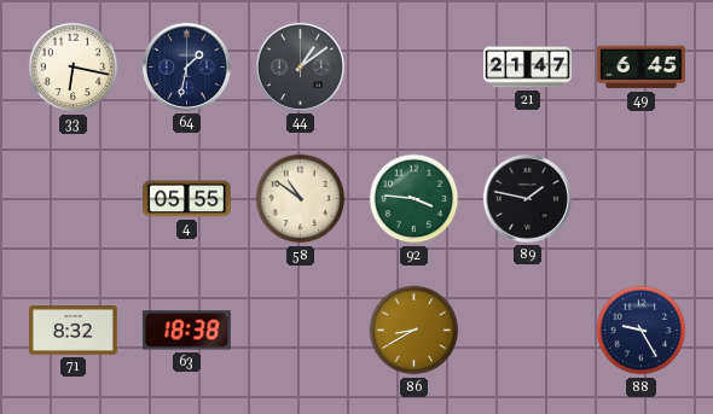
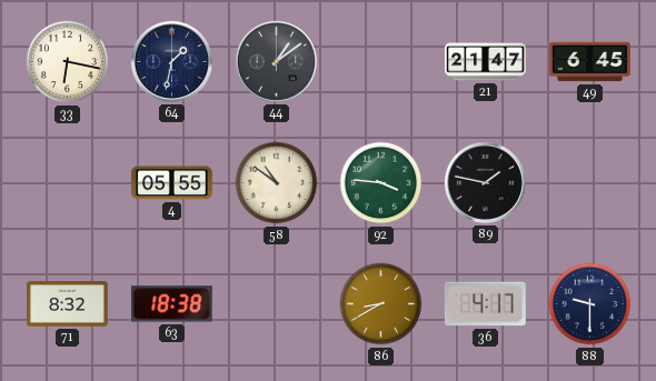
36: none -> 4:17
88: 9:25 -> 9:30
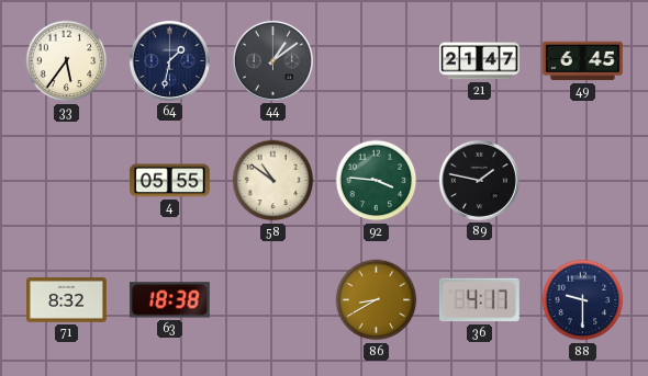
33: 6:17 -> 5:36
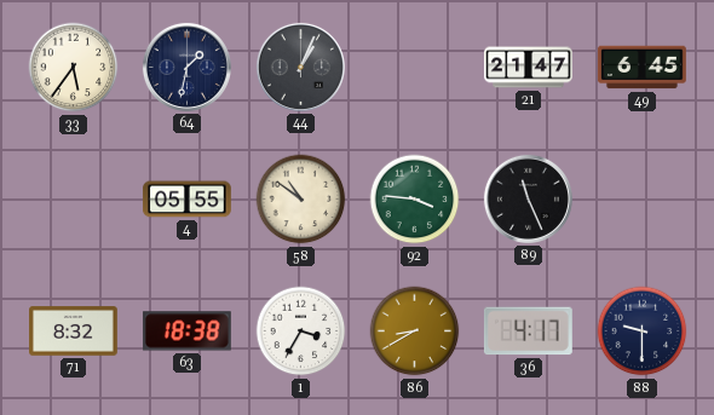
44: 1:09 -> 1:04
89: 1:47 -> 11:26
1: none -> 3:35
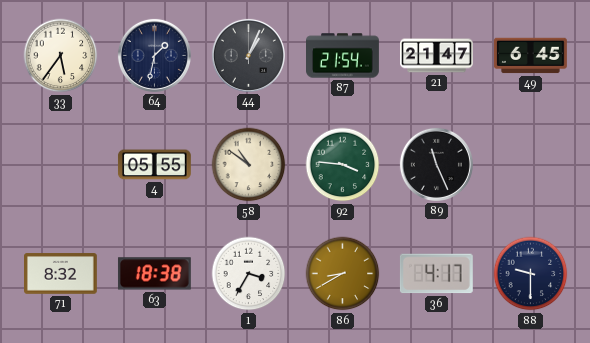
87: none -> 21:54
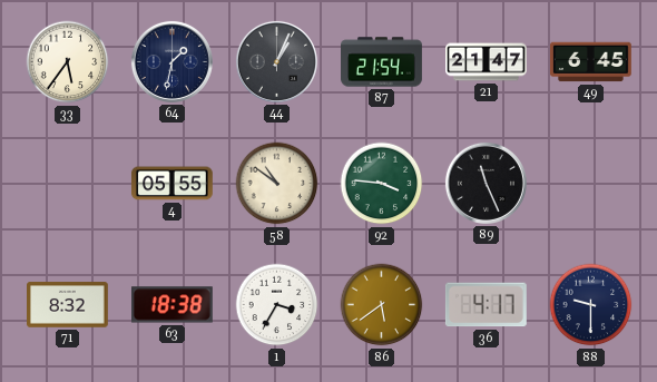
86: 8:40 -> 5:39
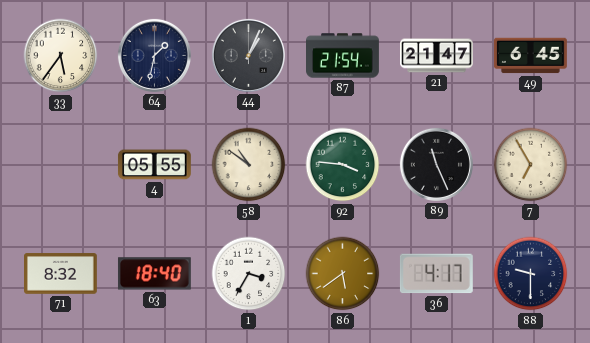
7: none -> 6:55
63: 18:38 -> 18:40
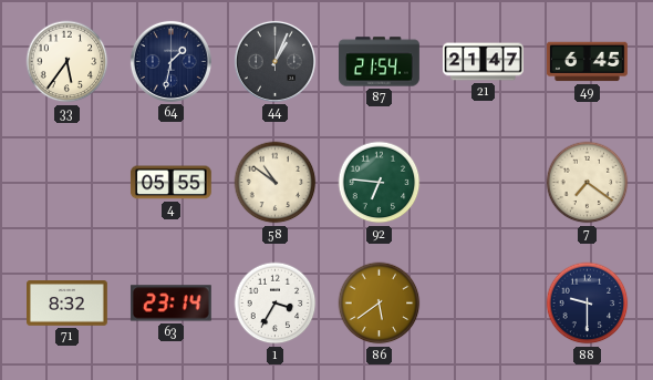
92: 3:46 -> 6:46
89: 11:26 -> none
7: 6:55 -> 7:21
63: 18:40 -> 23:14
36: 4:17 -> none
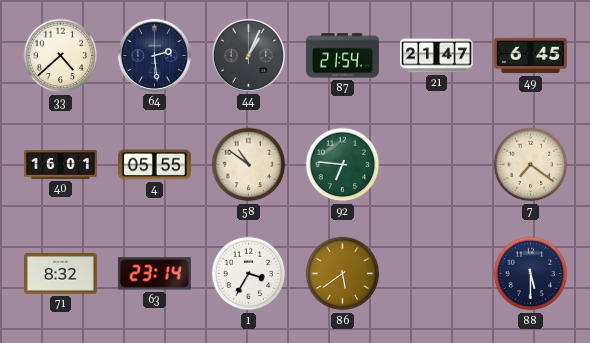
33: 5:36 -> 4:38
64: 1:32 -> 2:29
40: none -> 16:01
88: 9:30 -> 5:30
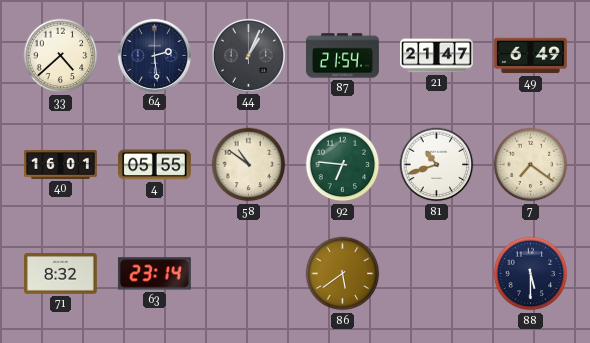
49: 6:45 -> 6:49
81: none -> 10:42
1: 3:35 -> none
